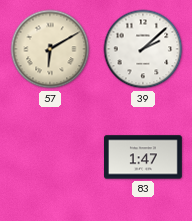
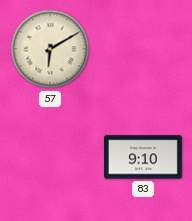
39: 2:08 -> none
83: 1:47 -> 9:10
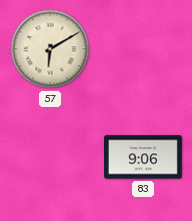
83: 9:10 -> 9:06
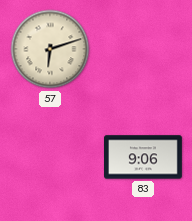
57: 6:10 -> 6:12
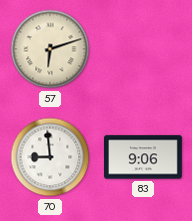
70: none -> 8:59
